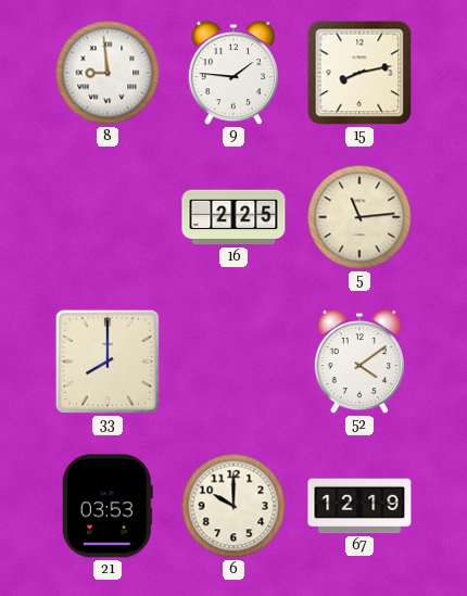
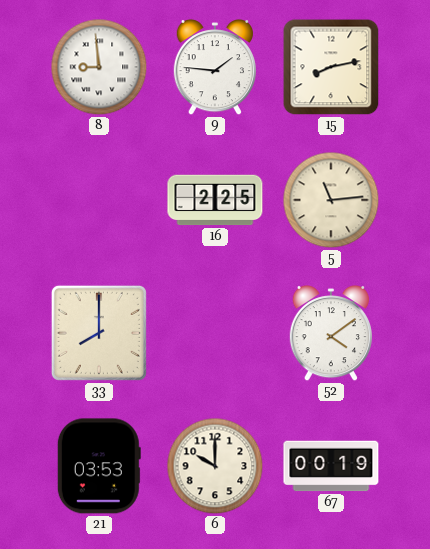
67: 12:19 -> 00:19
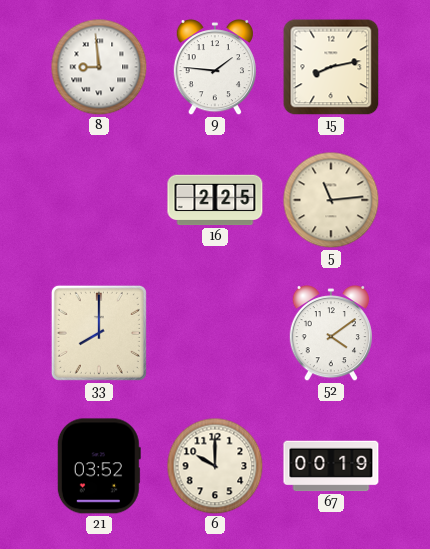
21: 03:53 -> 03:52
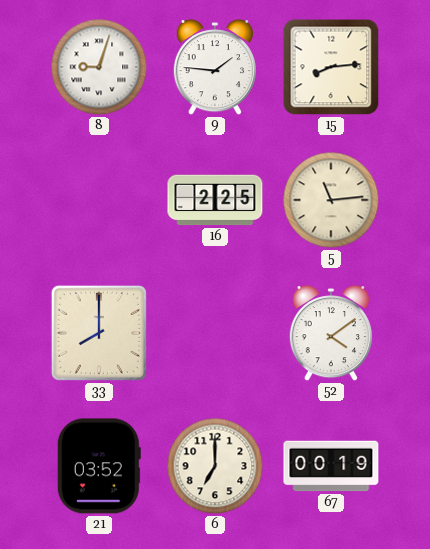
8: 8:59 -> 9:03
15: 8:13 -> 8:14
6: 10:00 -> 7:00
